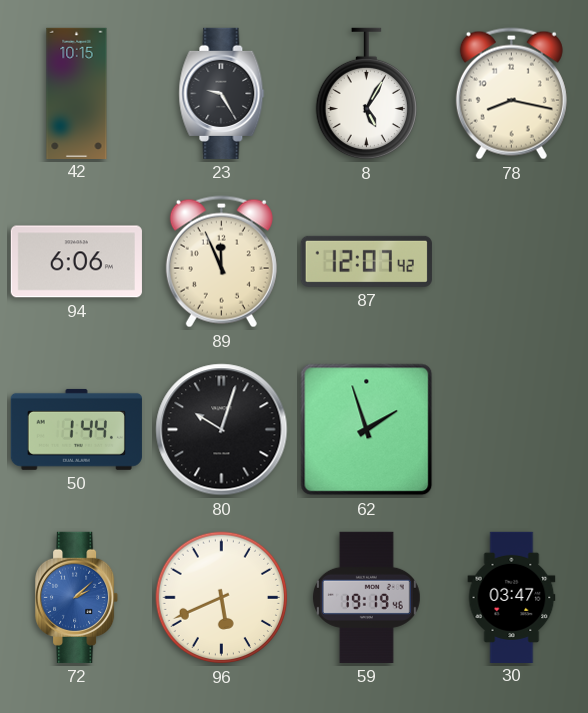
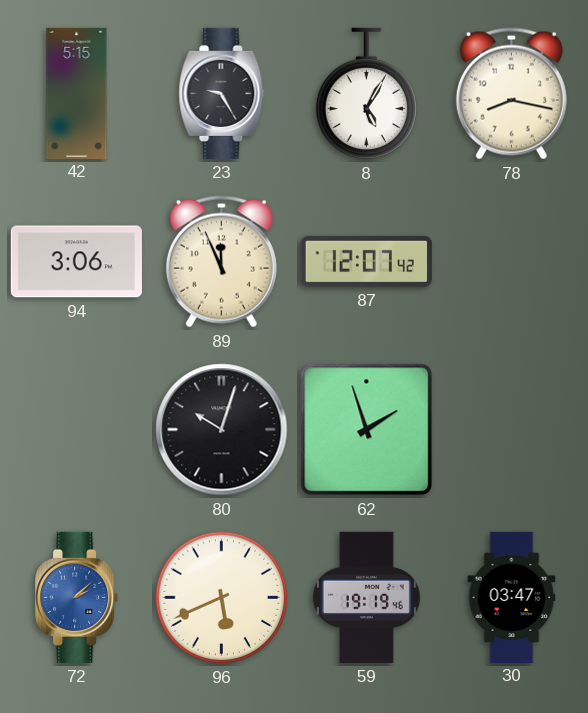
42: 10:15 -> 5:15
94: 6:06 -> 3:06
50: 1:44 -> none
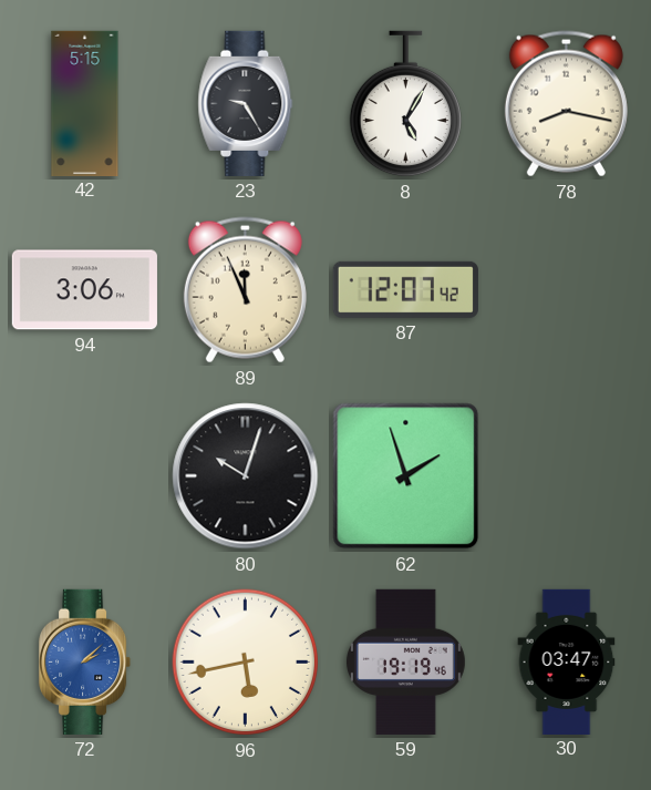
96: 5:41 -> 5:43
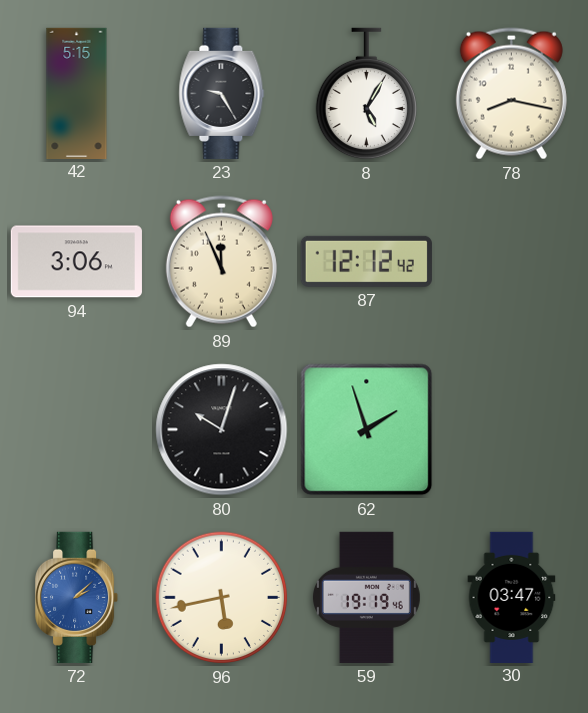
87: 12:07 -> 12:12
